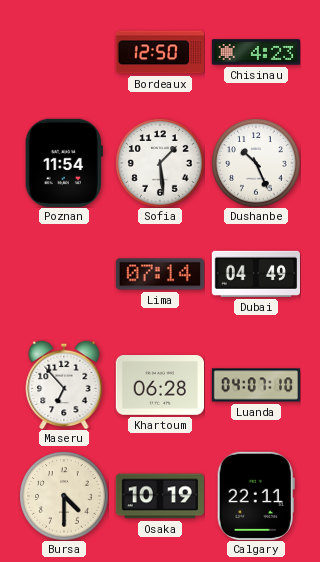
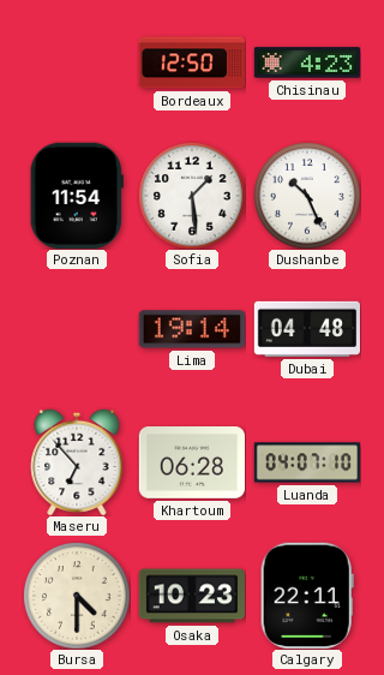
Lima: 07:14 -> 19:14
Dubai: 04:49 -> 04:48
Osaka: 10:19 -> 10:23
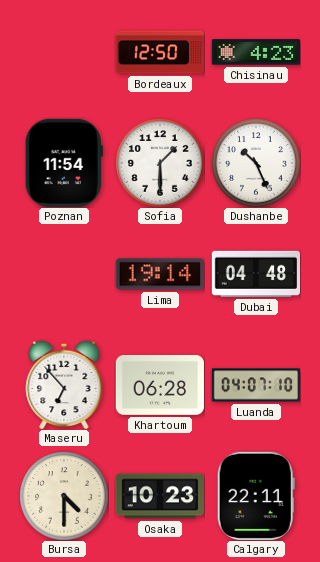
Sofia: 1:29 -> 1:30
